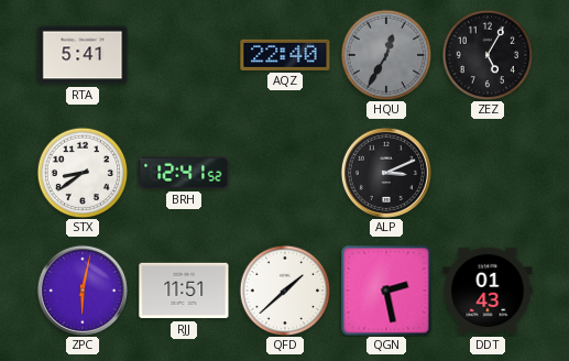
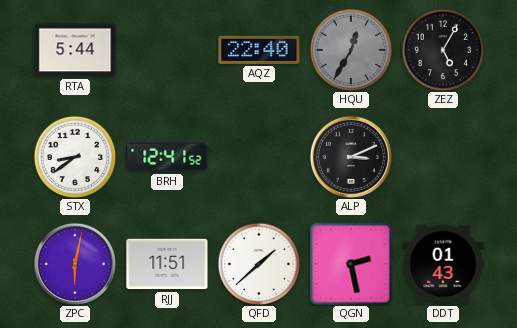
RTA: 5:41 -> 5:44
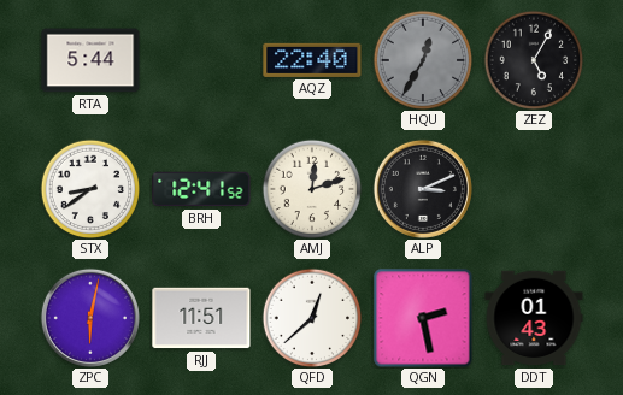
AMJ: none -> 12:12
QFD: 1:38 -> 12:38
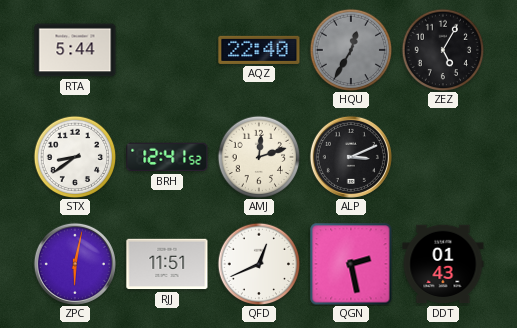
QFD: 12:38 -> 12:41
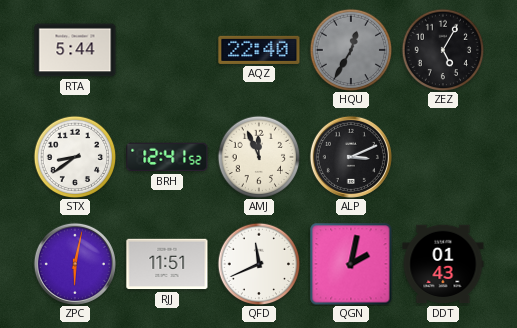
AMJ: 12:12 -> 11:56
QFD: 12:41 -> 11:41
QGN: 2:28 -> 2:02
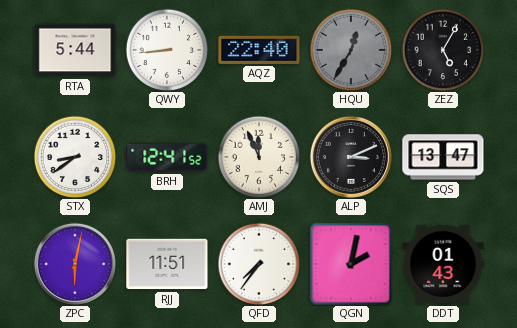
QWY: none -> 8:44
SQS: none -> 13:47
QFD: 11:41 -> 7:36
